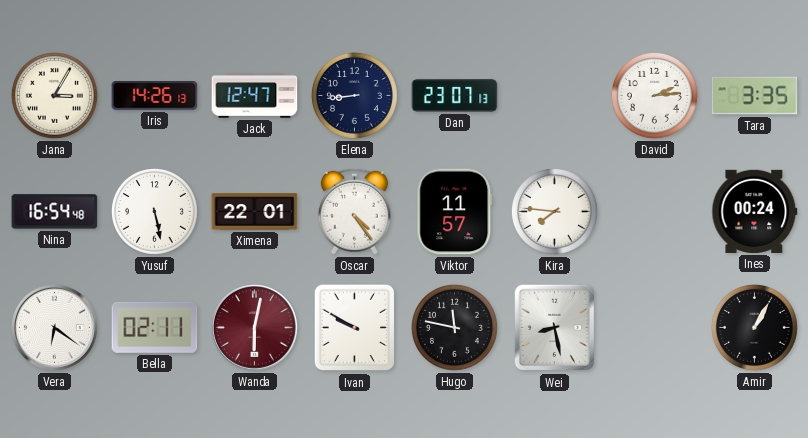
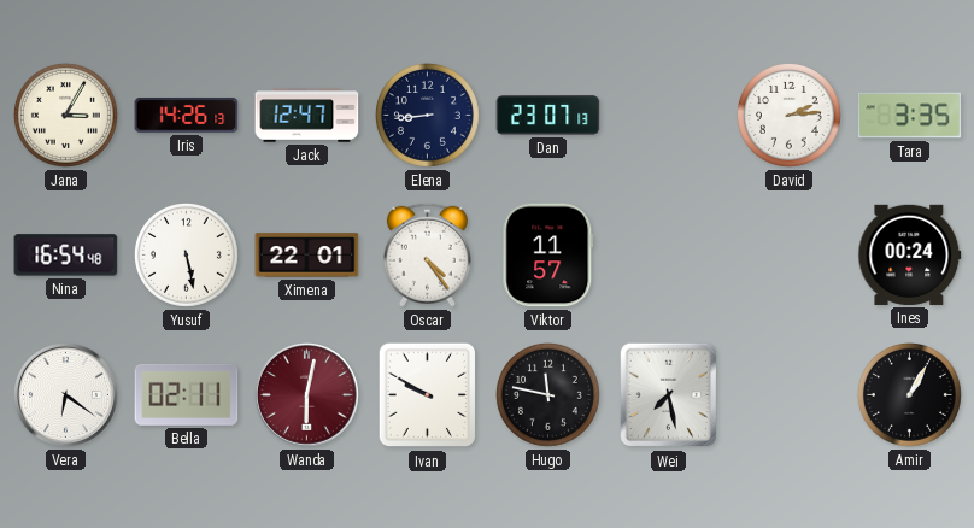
Kira: 7:46 -> none
Wei: 8:28 -> 7:28
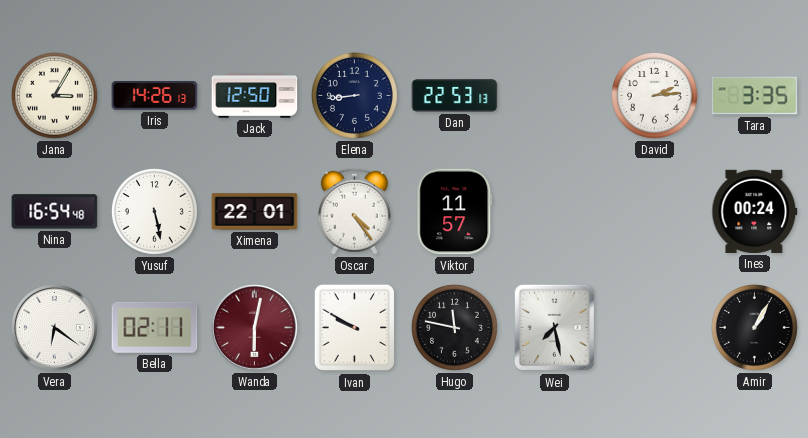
Jack: 12:47 -> 12:50
Dan: 23:07 -> 22:53
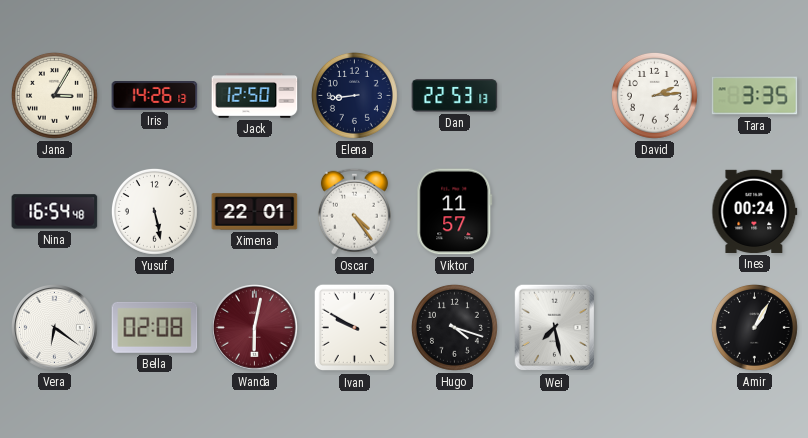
Bella: 02:11 -> 02:08
Hugo: 11:47 -> 4:18
